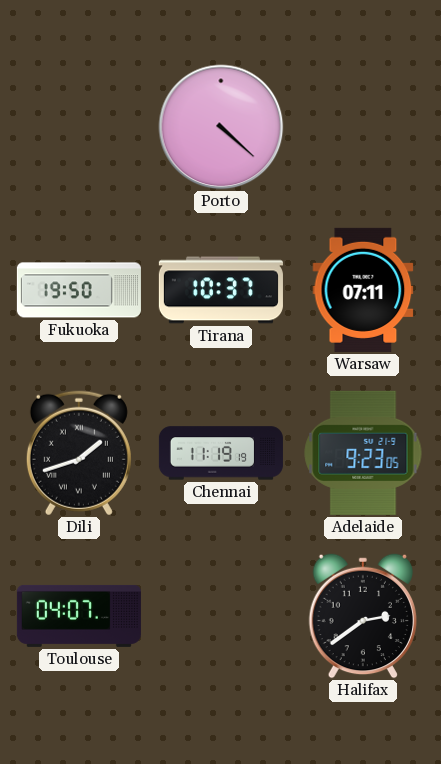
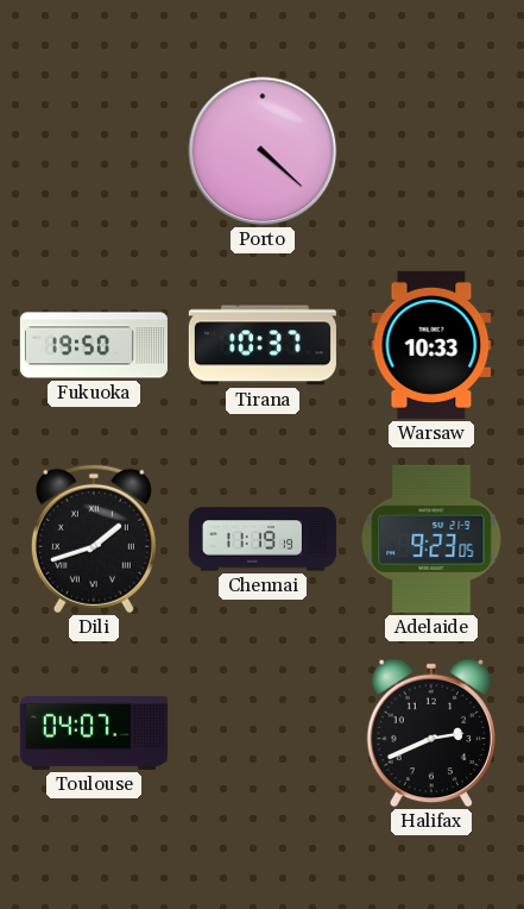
Warsaw: 07:11 -> 10:33
Halifax: 2:39 -> 2:41
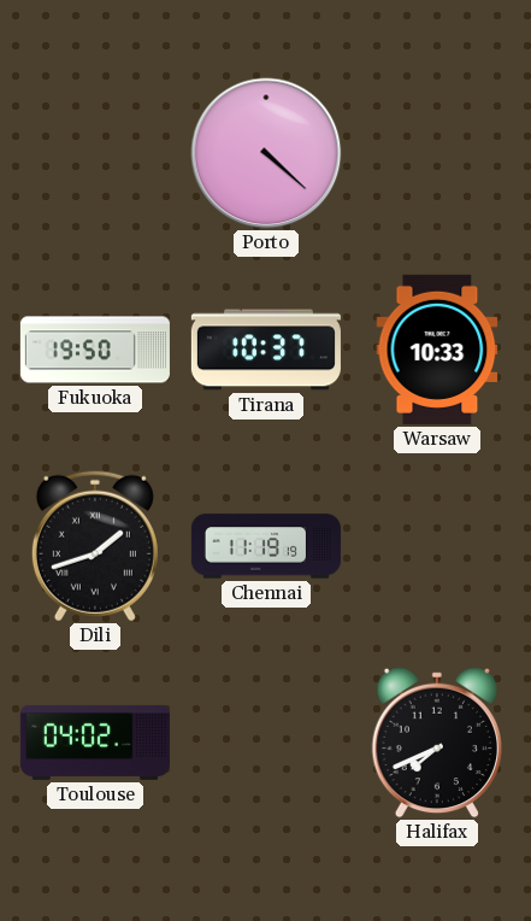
Adelaide: 9:23 -> none
Toulouse: 04:07 -> 04:02
Halifax: 2:41 -> 7:41
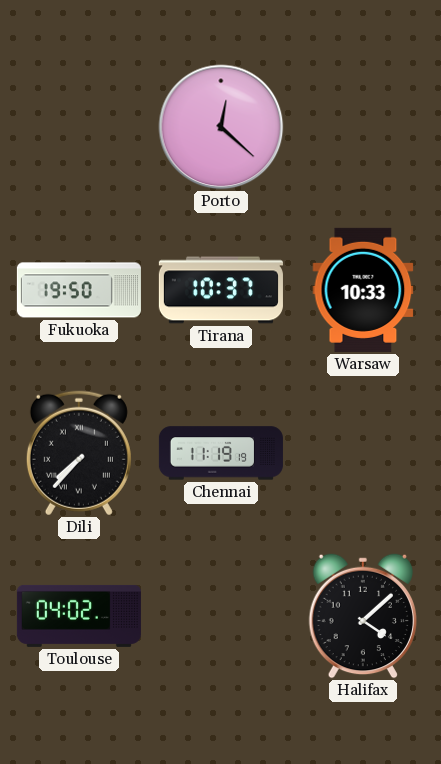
Porto: 4:22 -> 12:22
Dili: 1:42 -> 7:37
Halifax: 7:41 -> 4:08
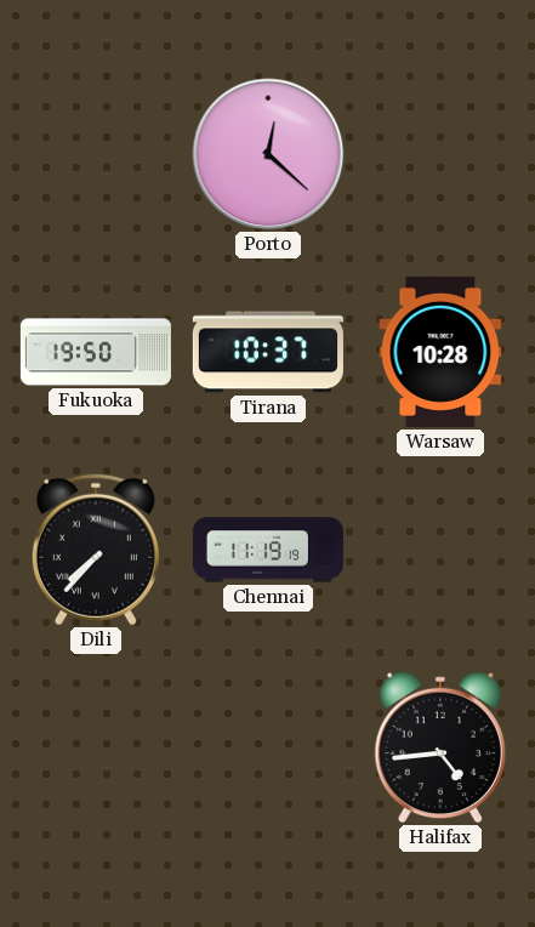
Warsaw: 10:33 -> 10:28
Toulouse: 04:02 -> none
Halifax: 4:08 -> 4:44
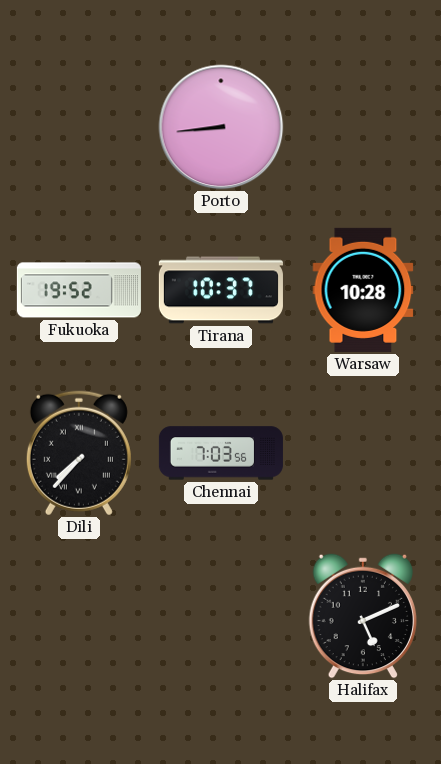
Porto: 12:22 -> 8:44
Fukuoka: 19:50 -> 19:52
Chennai: 11:19 -> 7:03
Halifax: 4:44 -> 5:11
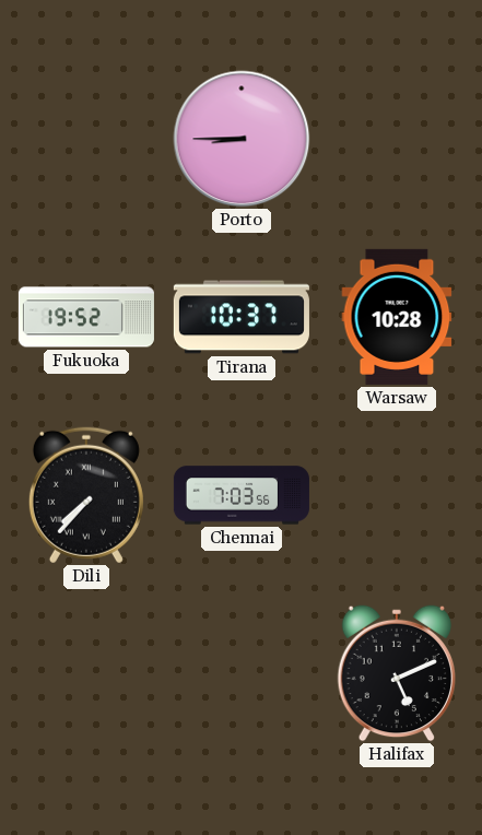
Porto: 8:44 -> 8:45
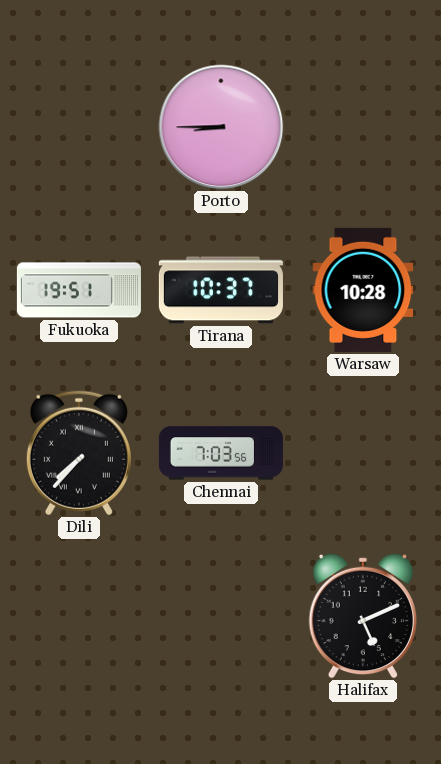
Fukuoka: 19:52 -> 19:51
